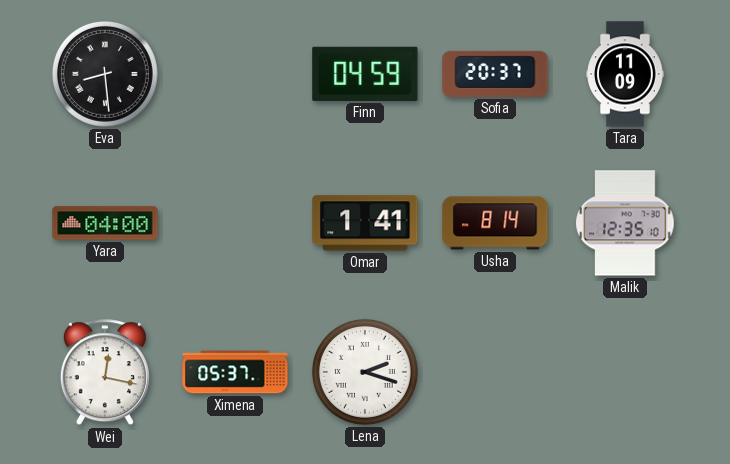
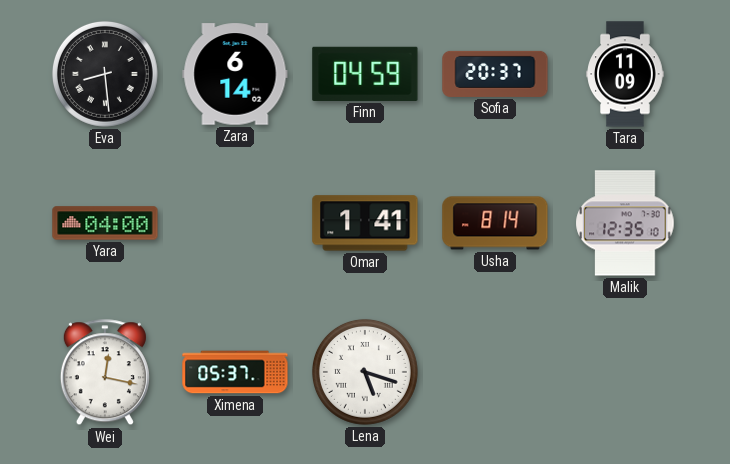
Zara: none -> 6:14
Lena: 2:18 -> 5:18
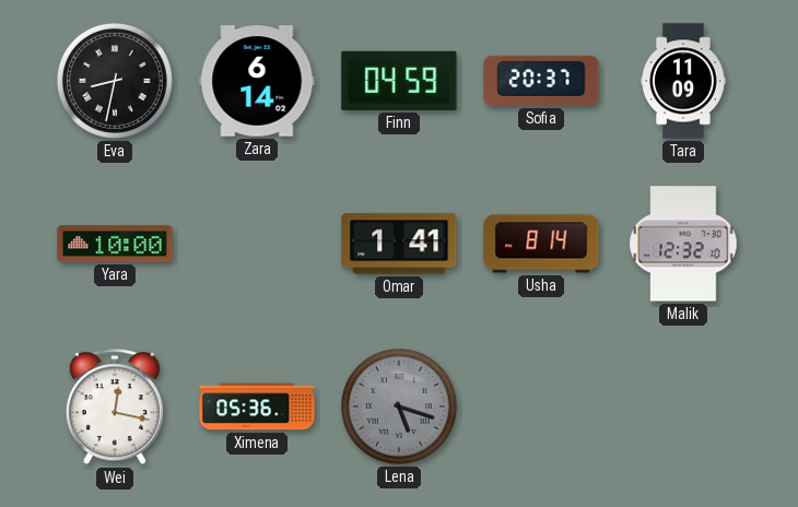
Eva: 8:29 -> 8:32
Yara: 04:00 -> 10:00
Malik: 12:35 -> 12:32
Ximena: 05:37 -> 05:36
Lena dial: white -> grey
